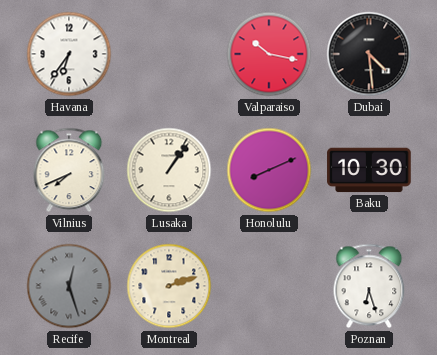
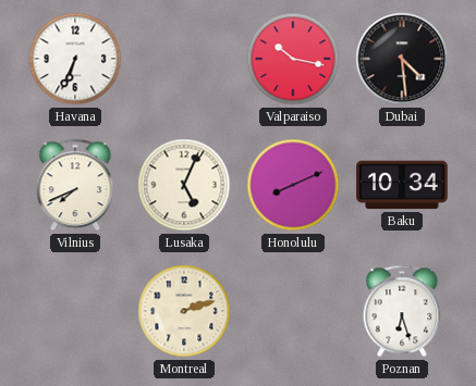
Havana: 6:36 -> 6:34
Lusaka: 1:06 -> 5:04
Baku: 10:30 -> 10:34
Recife: 12:27 -> none
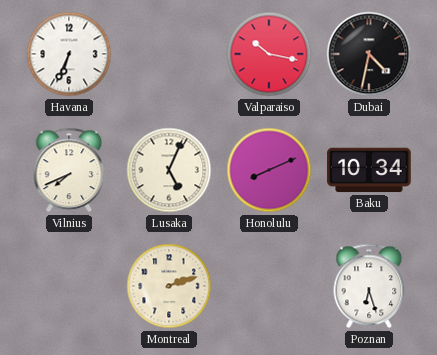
Dubai: 4:29 -> 4:32
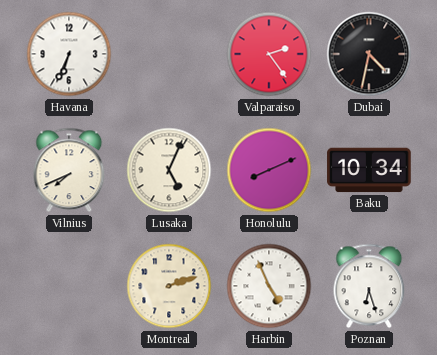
Valparaiso: 10:17 -> 2:24
Harbin: none -> 4:56
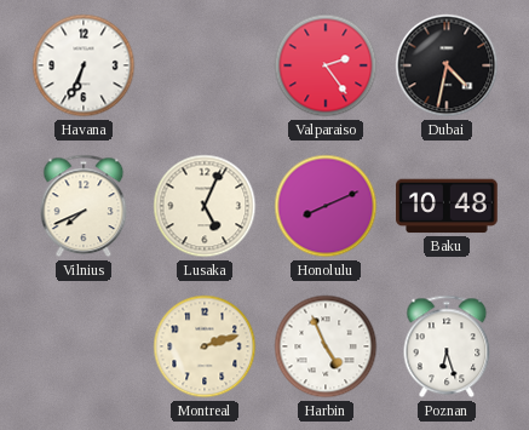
Baku: 10:34 -> 10:48
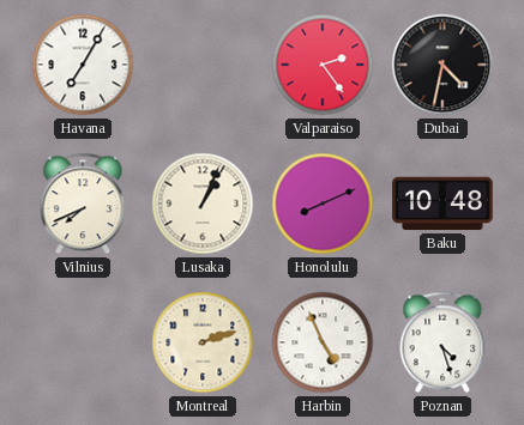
Havana: 6:34 -> 7:05
Lusaka: 5:04 -> 1:04
Poznan: 6:27 -> 4:27
